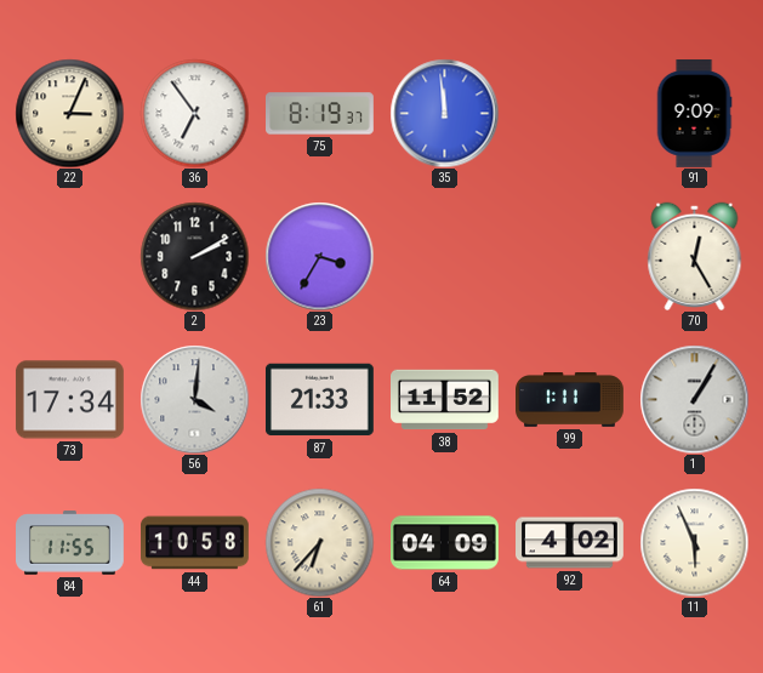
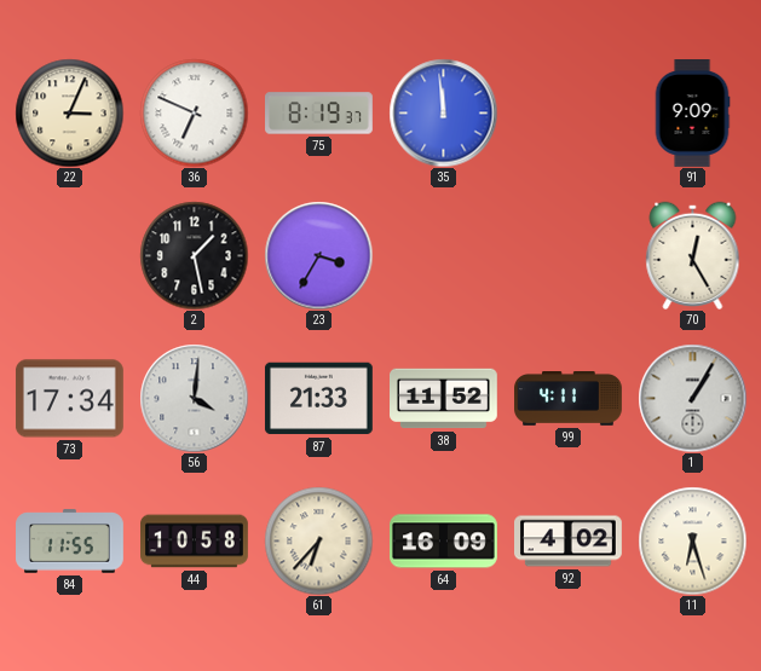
36: 6:54 -> 6:49
2: 2:10 -> 1:28
99: 1:11 -> 4:11
64: 04:09 -> 16:09
11: 5:56 -> 6:27
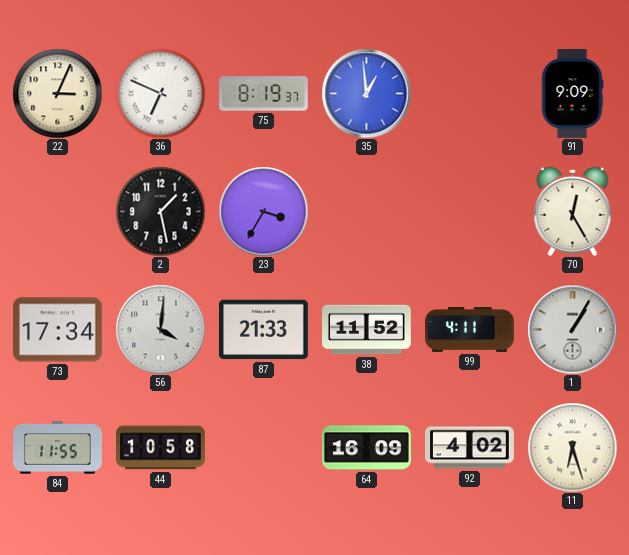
35: 11:59 -> 12:59
61: 6:37 -> none
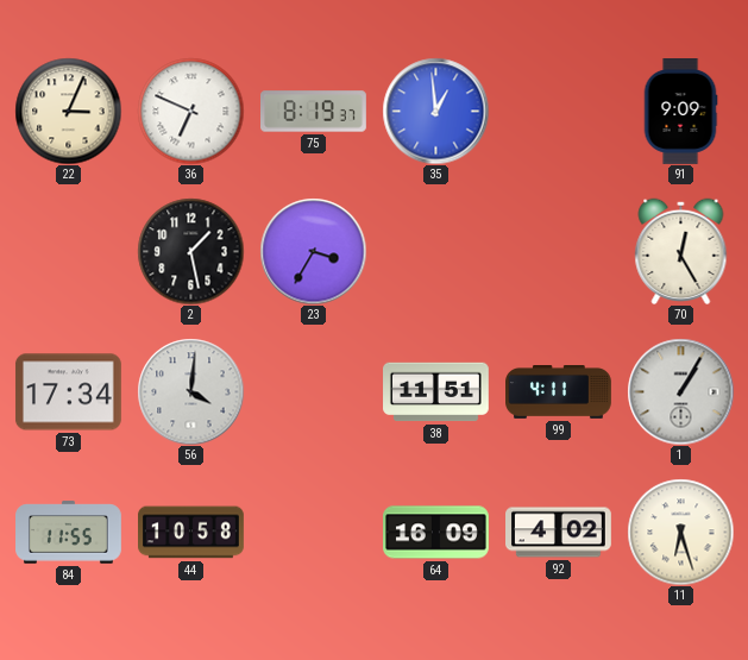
87: 21:33 -> none
38: 11:52 -> 11:51
